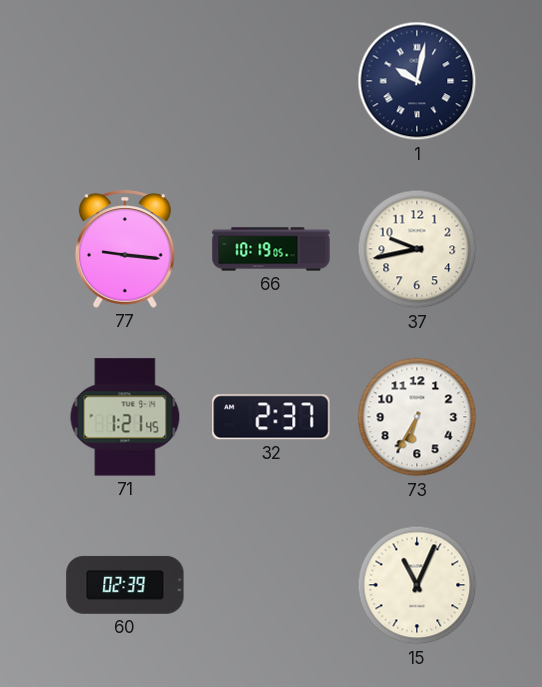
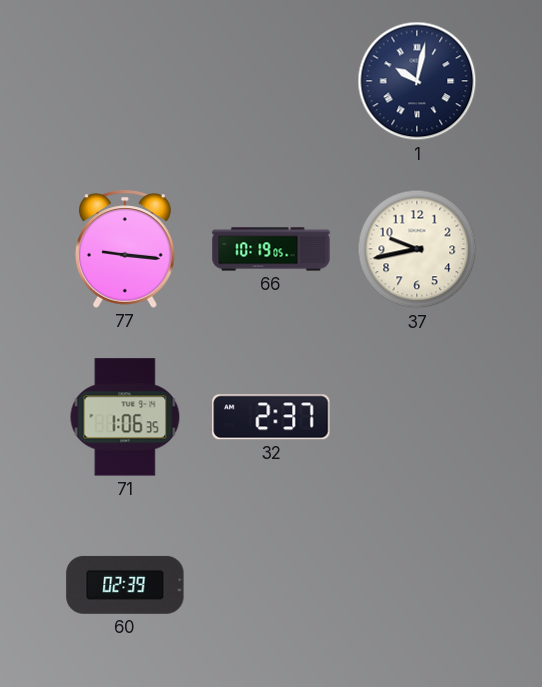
71: 1:21 -> 1:06
73: 6:35 -> none
15: 11:04 -> none
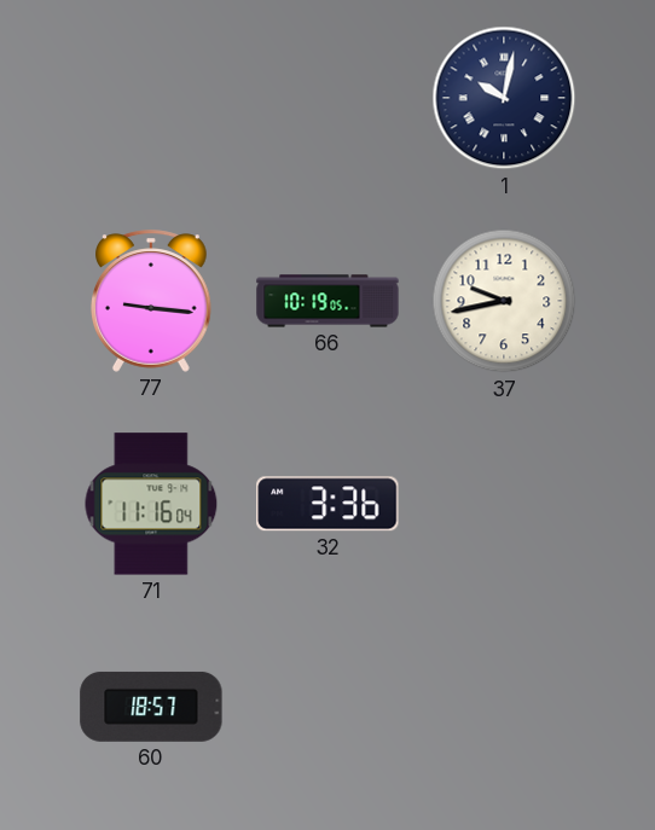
71: 1:06 -> 11:16
32: 2:37 -> 3:36
60: 02:39 -> 18:57
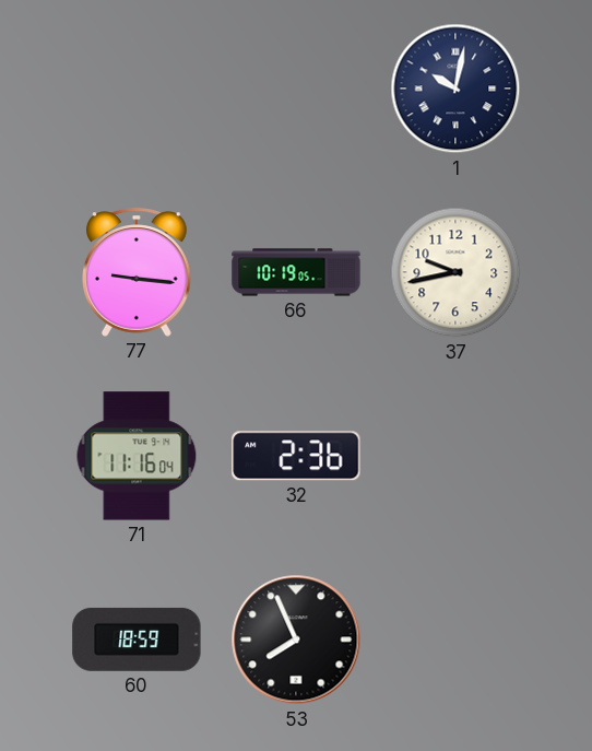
32: 3:36 -> 2:36
60: 18:57 -> 18:59
53: none -> 7:56
